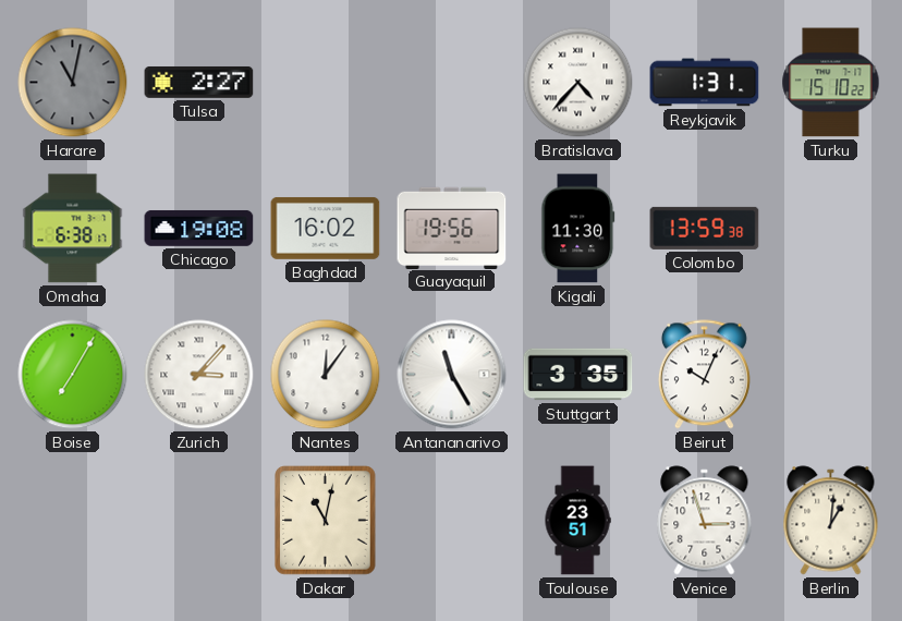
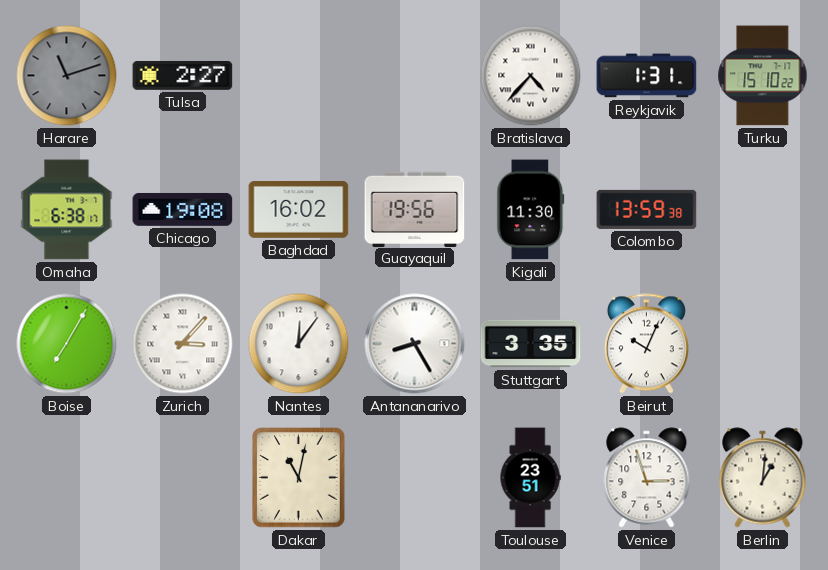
Harare: 11:02 -> 11:12
Antananarivo: 11:25 -> 8:25
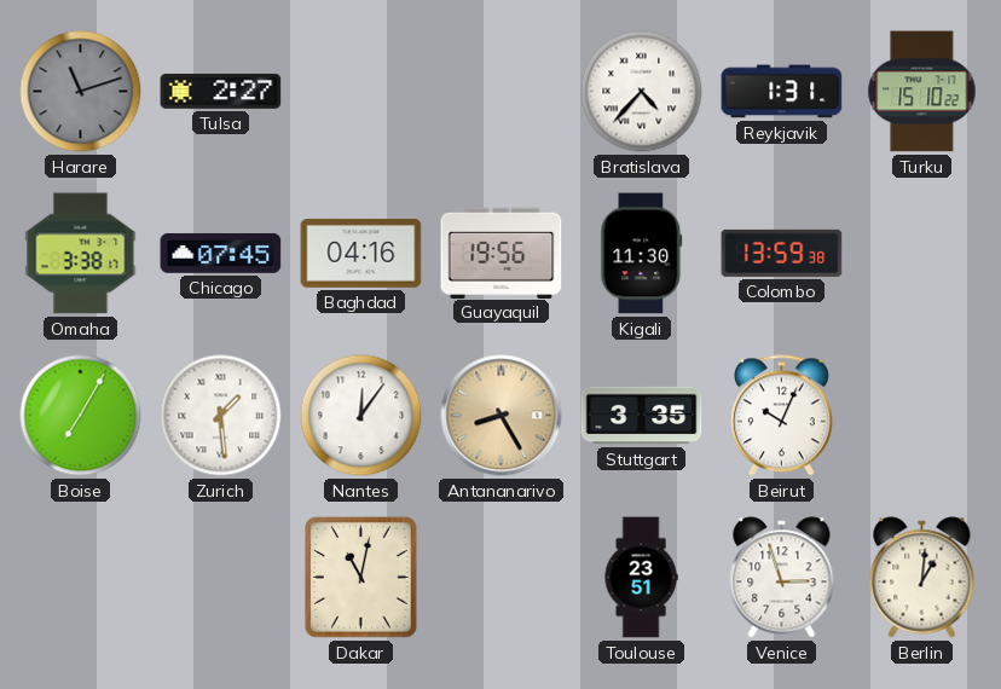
Omaha: 6:38 -> 3:38
Chicago: 19:08 -> 07:45
Baghdad: 16:02 -> 04:16
Zurich: 3:07 -> 1:29
Antananarivo dial: white -> champagne
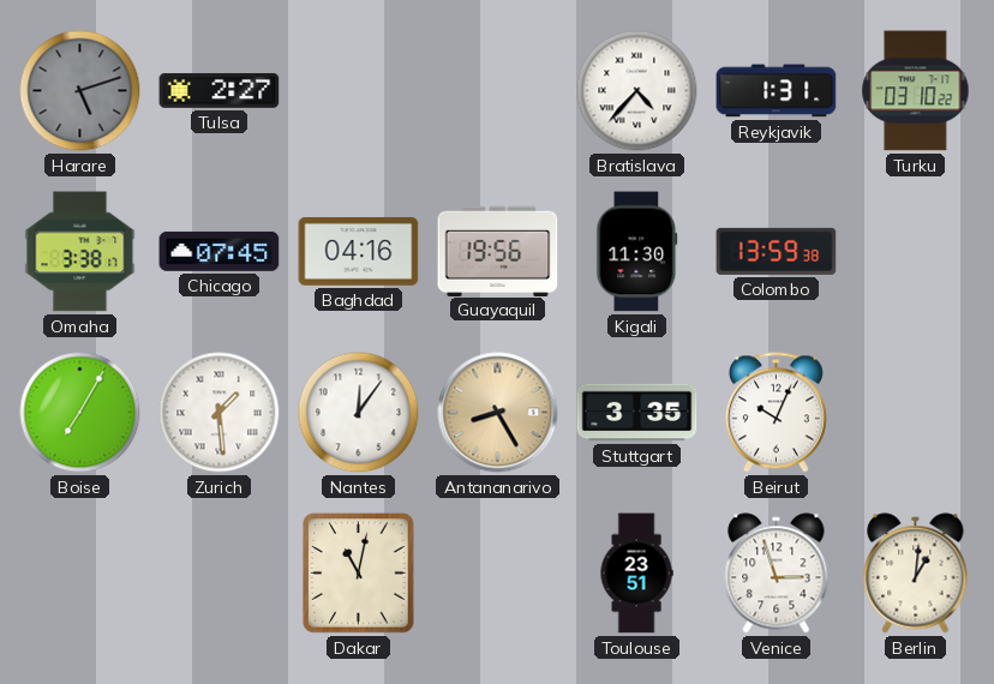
Harare: 11:12 -> 5:12
Turku: 15:10 -> 03:10
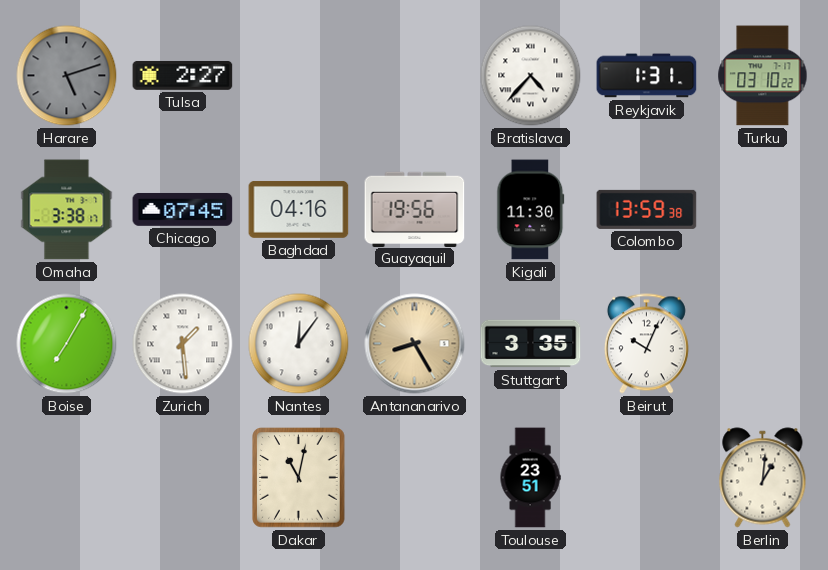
Venice: 2:57 -> none
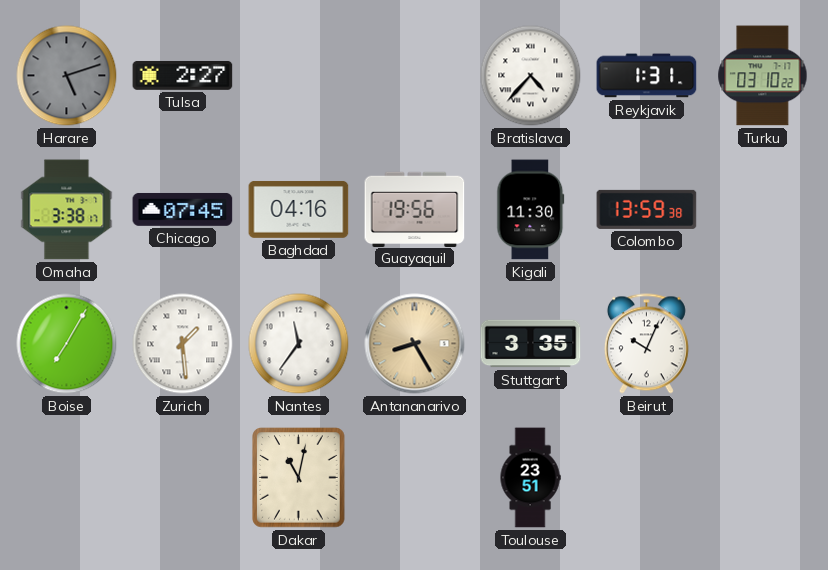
Nantes: 12:06 -> 11:36
Berlin: 1:01 -> none
